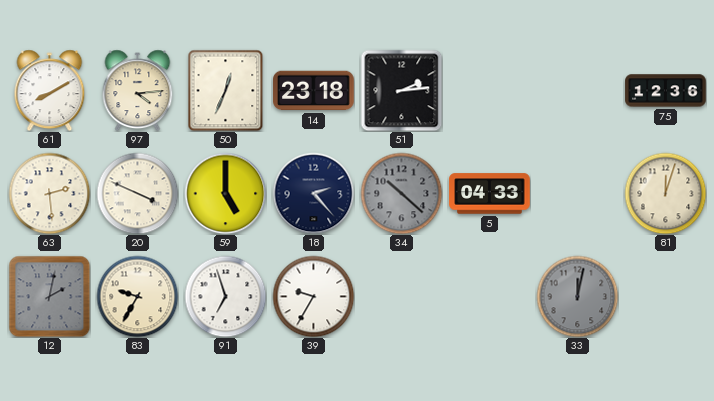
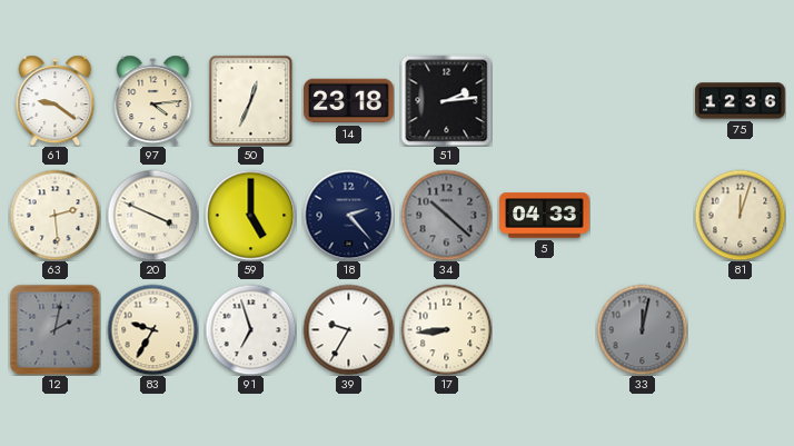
61: 8:10 -> 9:21
17: none -> 8:44
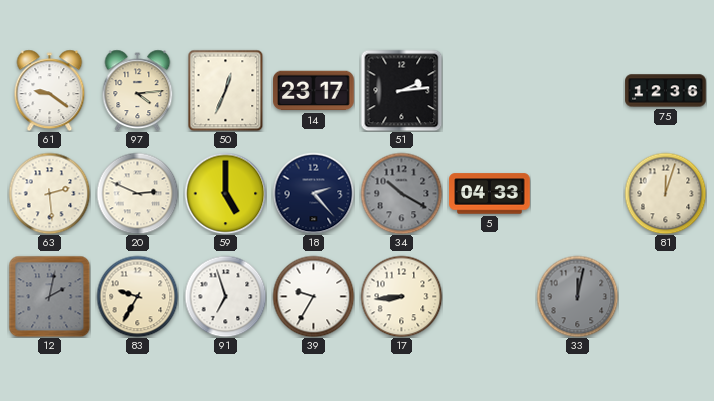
14: 23:18 -> 23:17
20: 3:49 -> 2:49
34: 10:22 -> 10:20
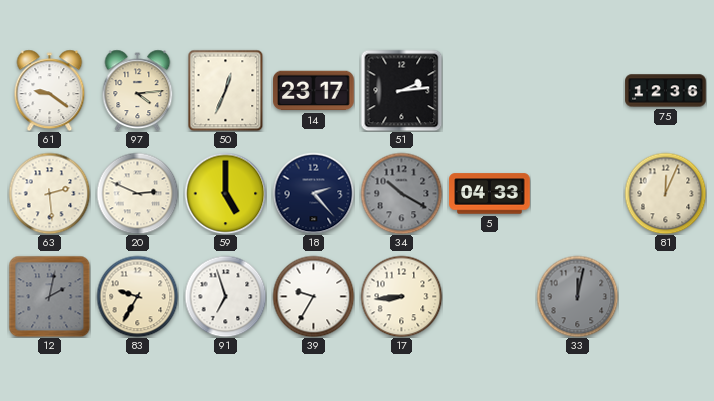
81: 12:03 -> 12:04
